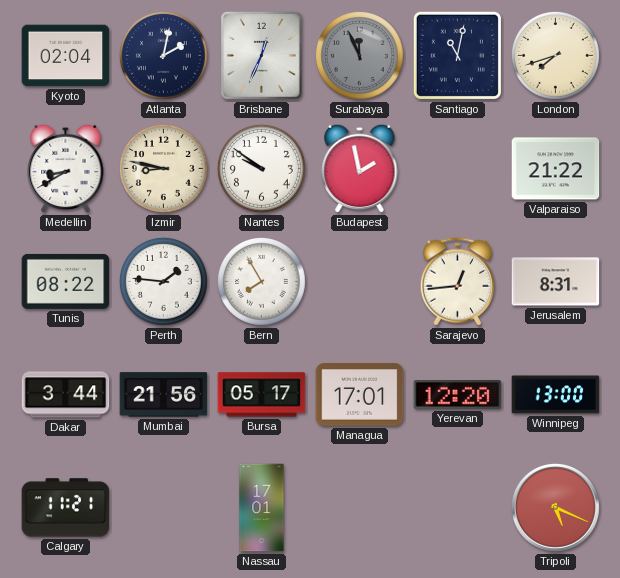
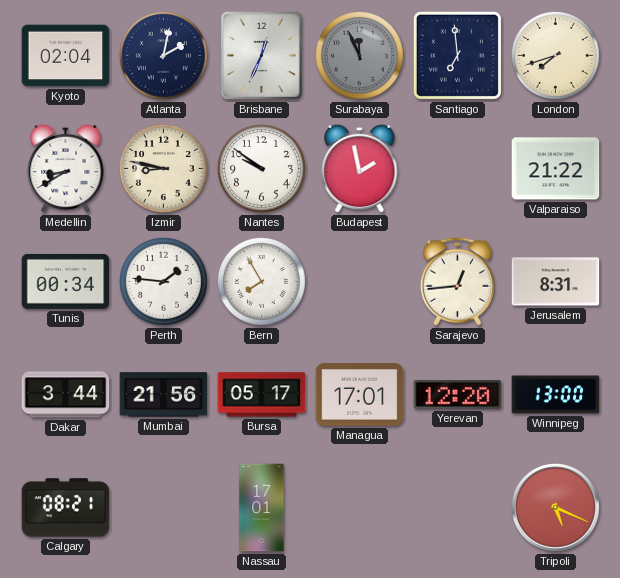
Santiago: 11:02 -> 6:59
Tunis: 08:22 -> 00:34
Calgary: 11:21 -> 08:21
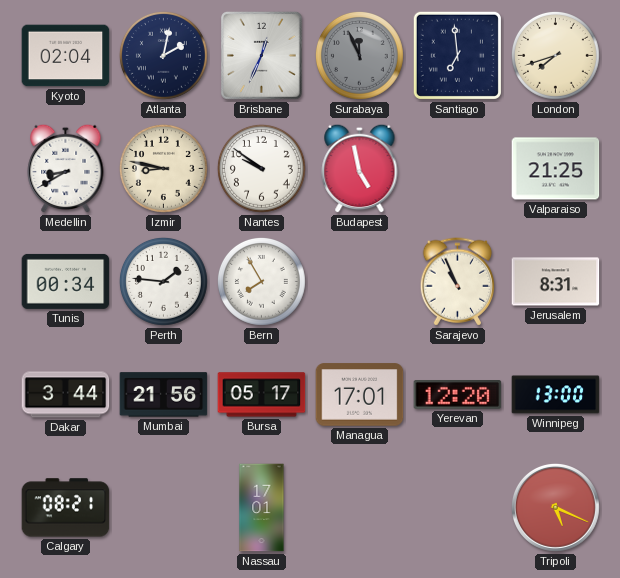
Budapest: 1:58 -> 4:58
Valparaiso: 21:22 -> 21:25
Sarajevo: 12:44 -> 10:56
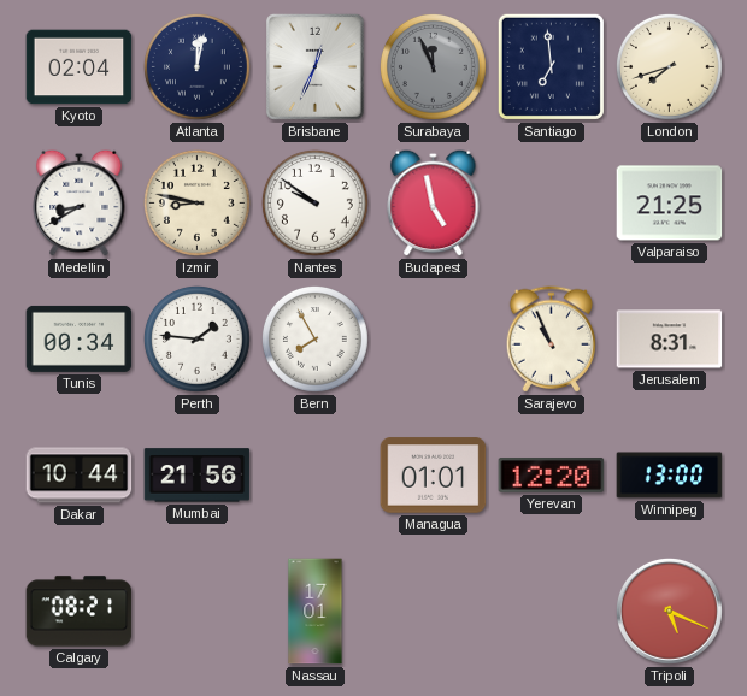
Atlanta: 2:02 -> 12:02
Dakar: 3:44 -> 10:44
Bursa: 05:17 -> none
Managua: 17:01 -> 01:01
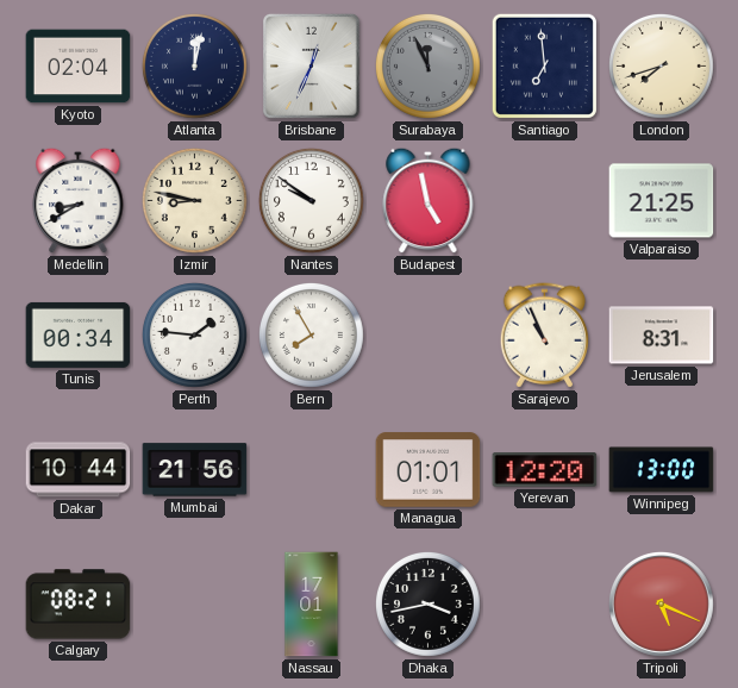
Dhaka: none -> 3:43
